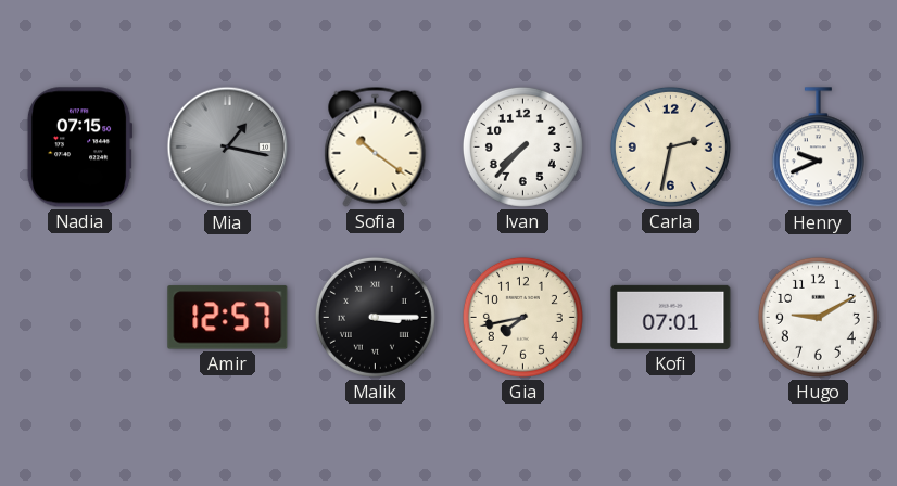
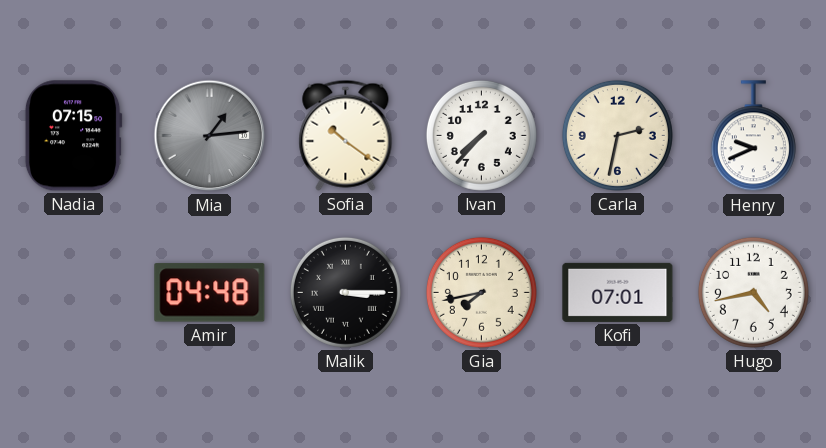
Mia: 1:17 -> 1:14
Amir: 12:57 -> 04:48
Hugo: 9:10 -> 4:43
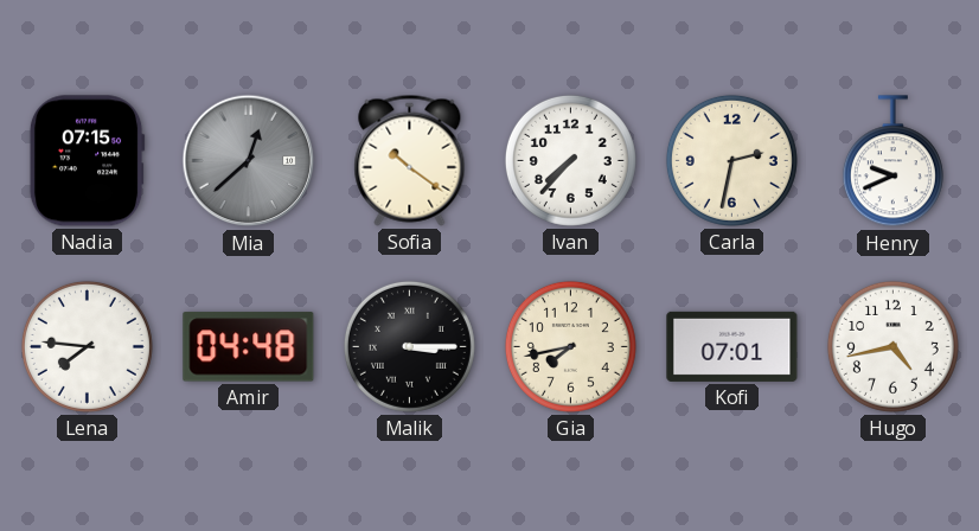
Mia: 1:14 -> 12:38
Lena: none -> 7:46
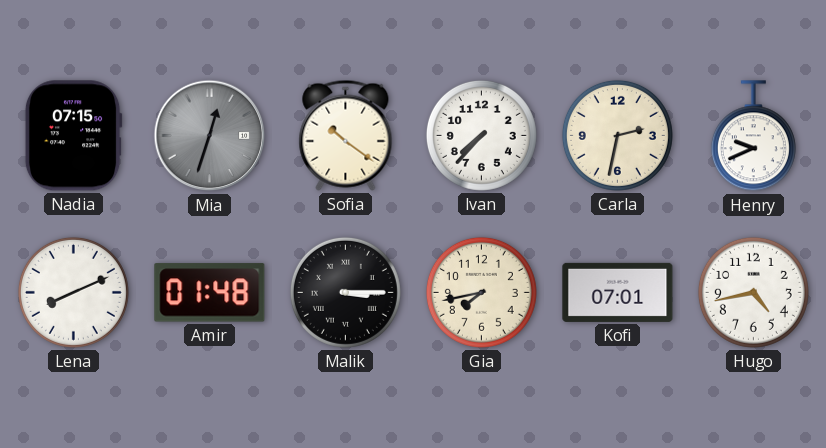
Mia: 12:38 -> 12:33
Lena: 7:46 -> 8:11
Amir: 04:48 -> 01:48
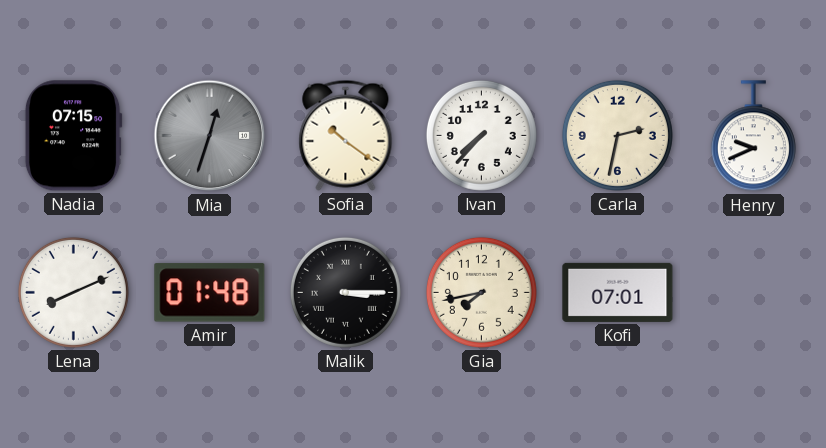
Hugo: 4:43 -> none
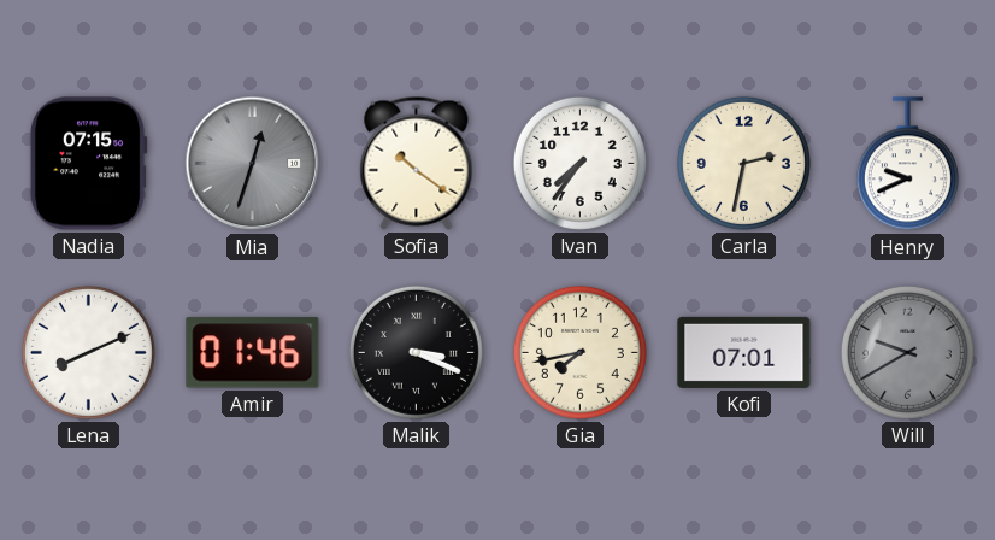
Ivan: 7:37 -> 7:36
Amir: 01:48 -> 01:46
Malik: 3:15 -> 3:19
Will: none -> 9:40
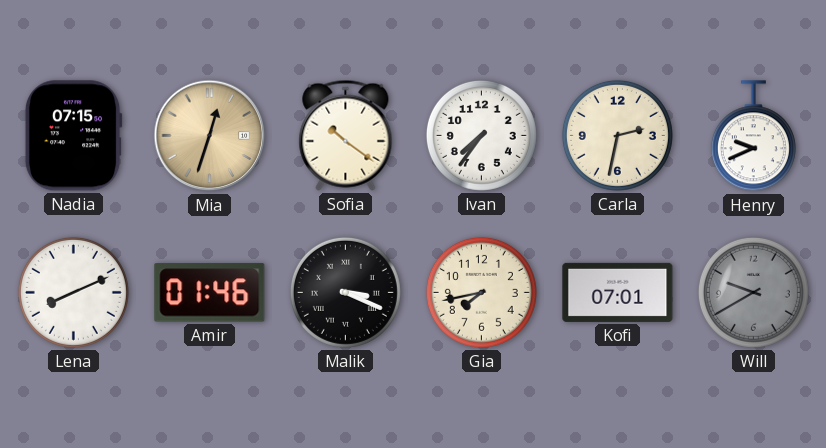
Mia dial: grey -> champagne
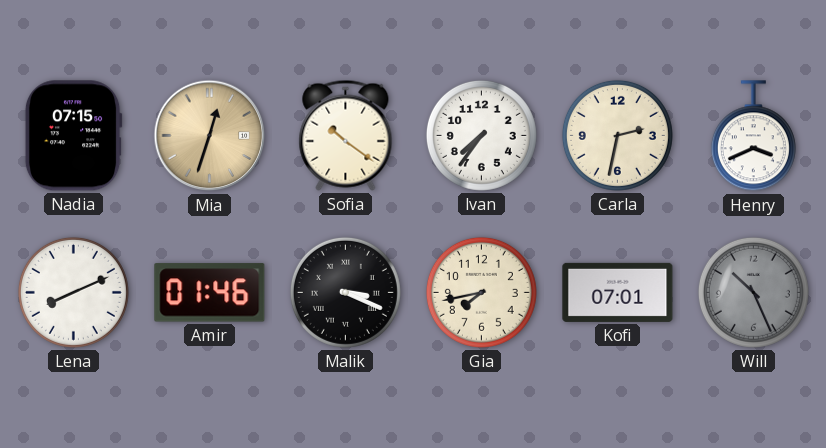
Henry: 9:41 -> 3:41
Will: 9:40 -> 10:26
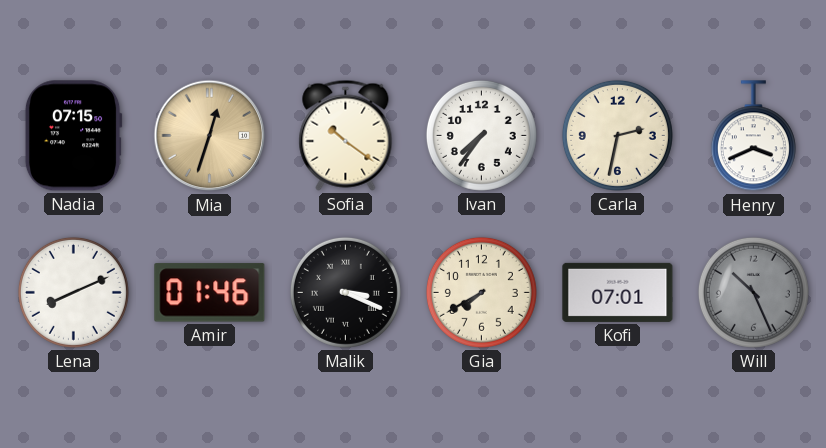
Gia: 7:43 -> 7:40
